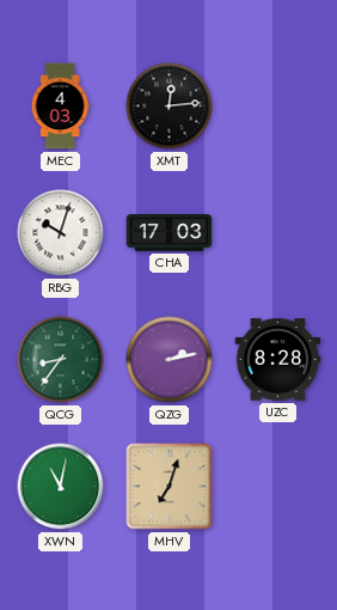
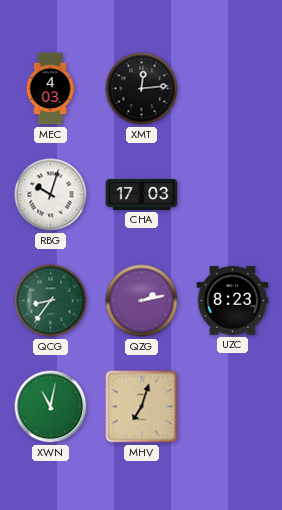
UZC: 8:28 -> 8:23
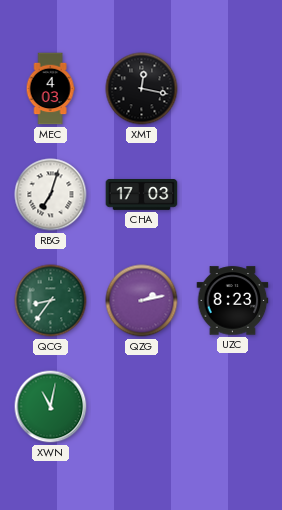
XMT: 12:14 -> 12:17
RBG: 10:03 -> 7:03
MHV: 7:03 -> none
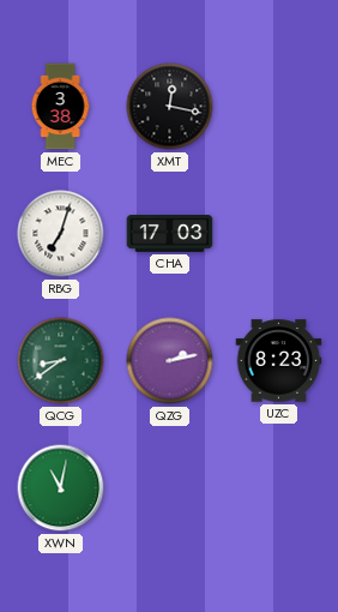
MEC: 4:03 -> 3:38
QCG: 8:36 -> 8:39
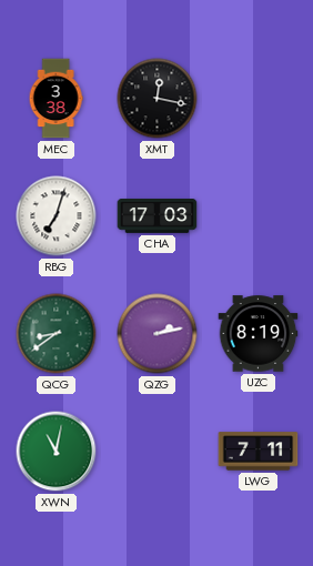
UZC: 8:23 -> 8:19
LWG: none -> 7:11
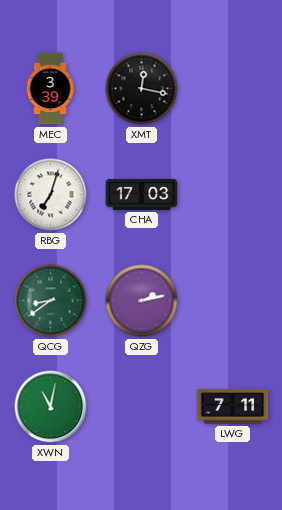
MEC: 3:38 -> 3:39
UZC: 8:19 -> none
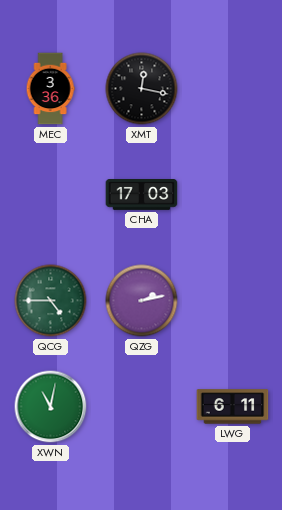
MEC: 3:39 -> 3:36
RBG: 7:03 -> none
QCG: 8:39 -> 4:45
LWG: 7:11 -> 6:11
